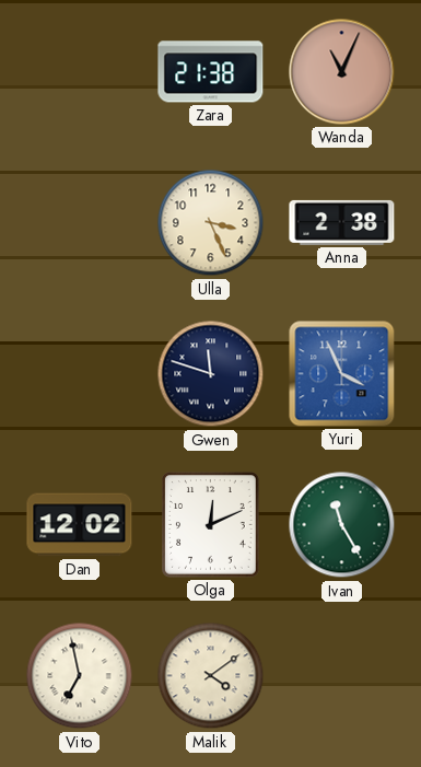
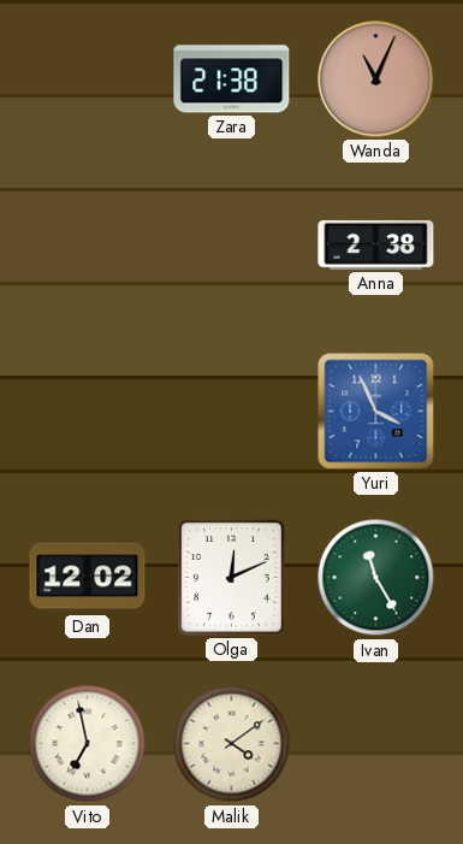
Ulla: 3:26 -> none
Gwen: 11:48 -> none
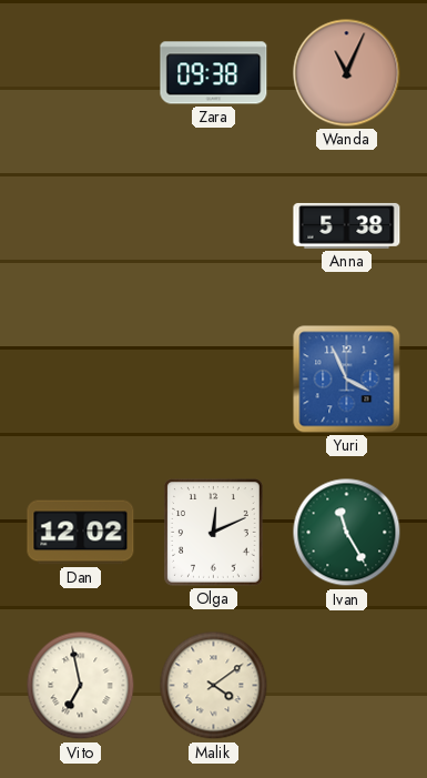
Zara: 21:38 -> 09:38
Anna: 2:38 -> 5:38
